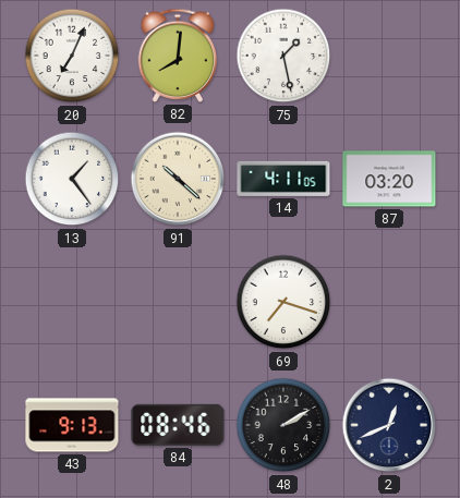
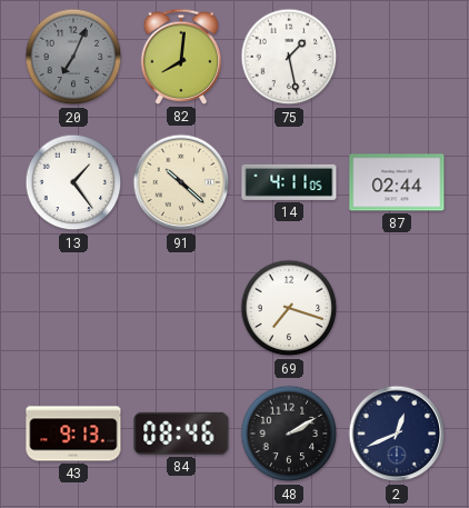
20 dial: white -> grey
87: 03:20 -> 02:44
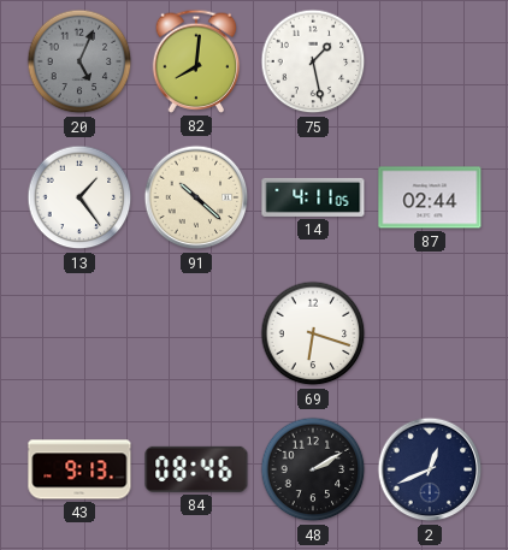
20: 7:04 -> 5:04
69: 7:18 -> 6:18
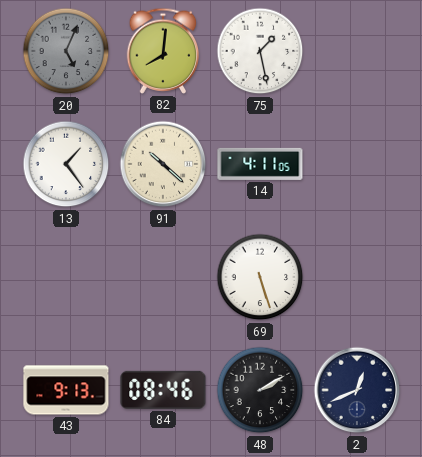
87: 02:44 -> none
69: 6:18 -> 5:27
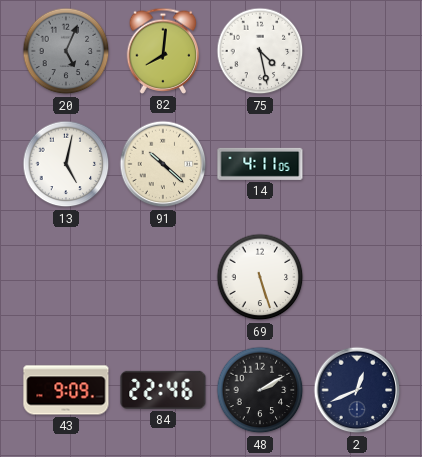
75: 1:28 -> 4:28
13: 1:24 -> 5:02
43: 9:13 -> 9:09
84: 08:46 -> 22:46
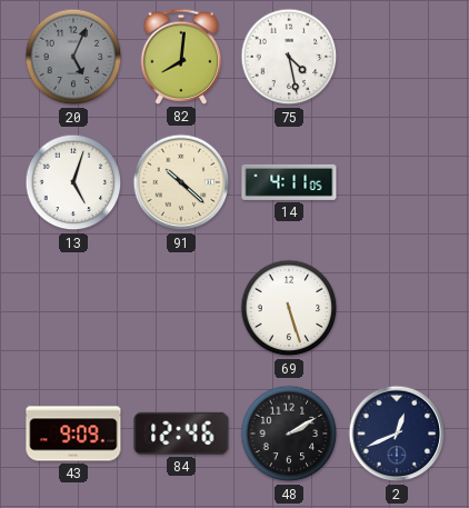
13: 5:02 -> 5:03
84: 22:46 -> 12:46
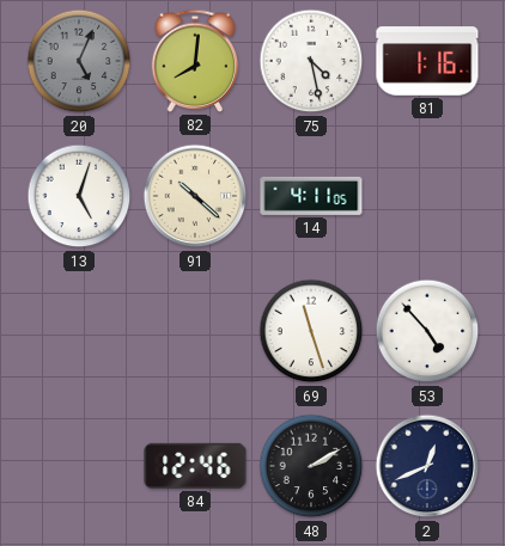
81: none -> 1:16
69: 5:27 -> 11:27
53: none -> 4:53
43: 9:09 -> none
